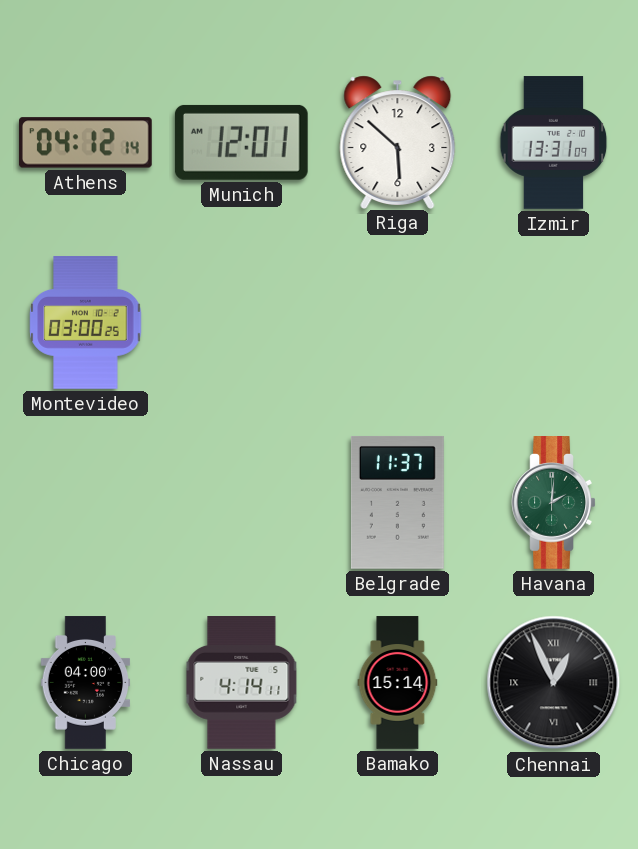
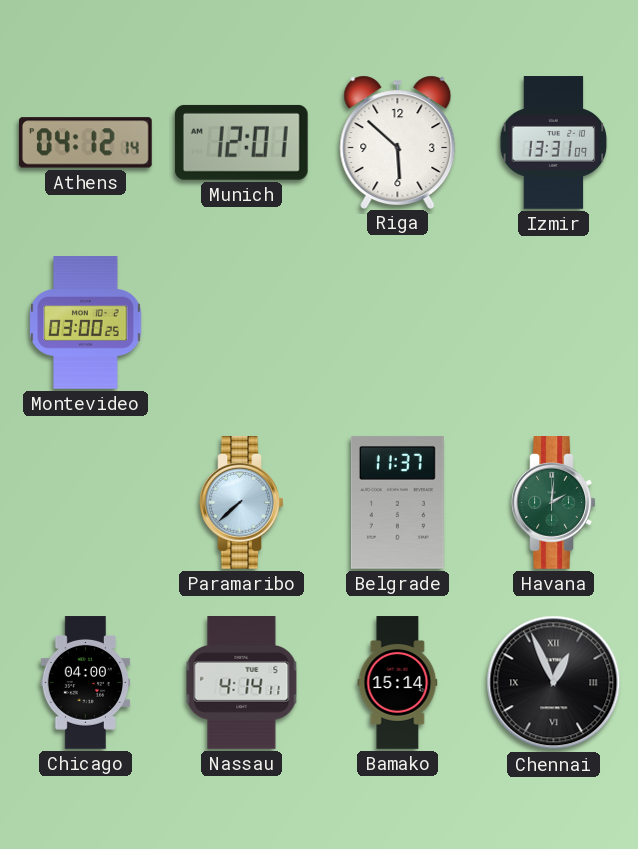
Paramaribo: none -> 7:38
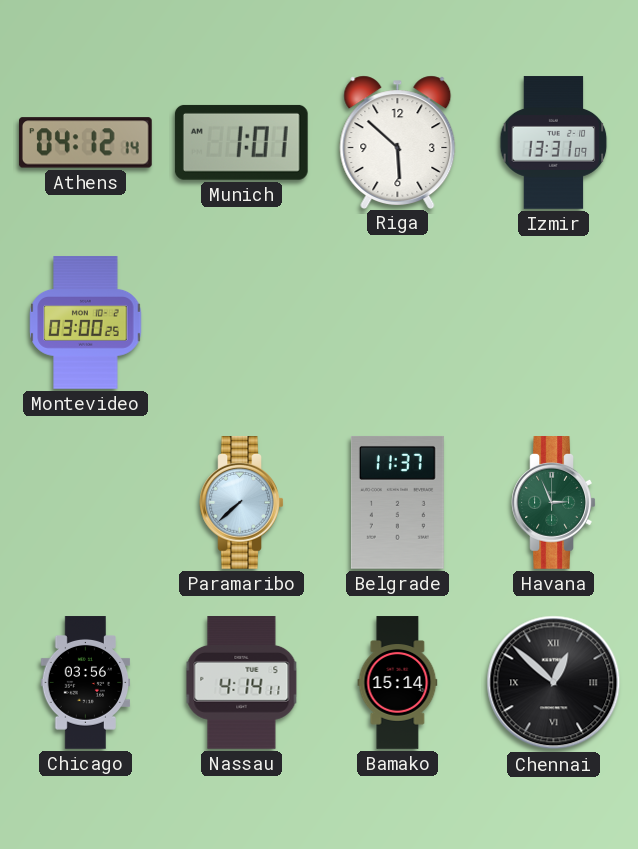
Munich: 12:01 -> 1:01
Havana: 2:01 -> 2:56
Chicago: 04:00 -> 03:56
Chennai: 12:56 -> 12:52
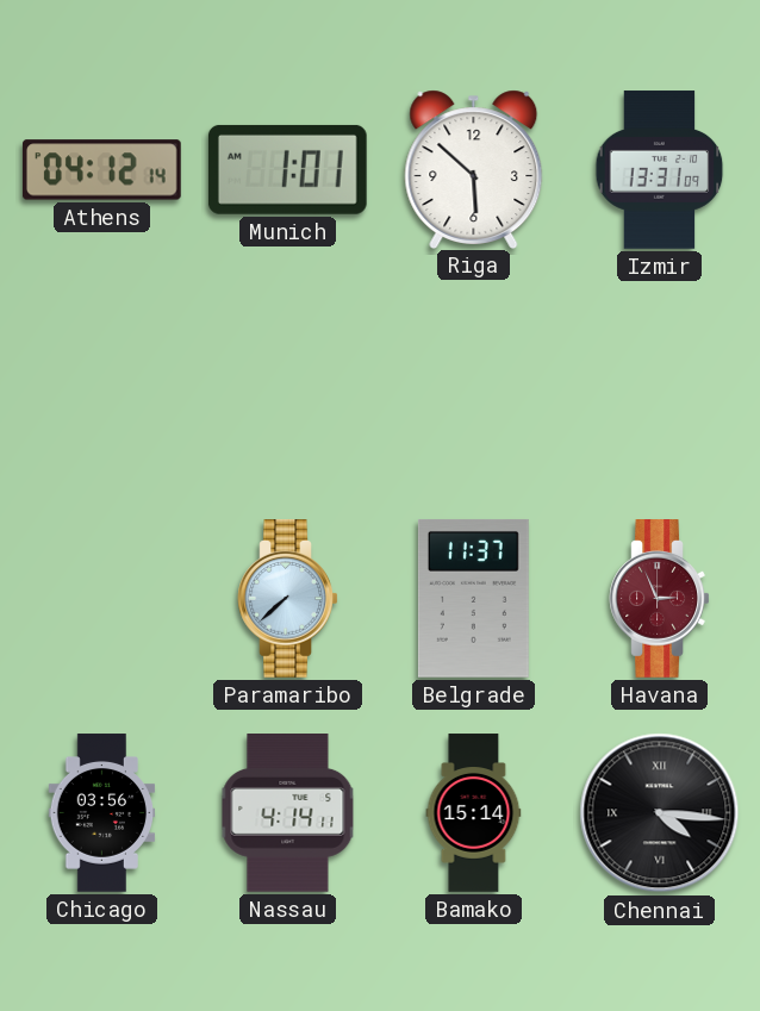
Montevideo: 03:00 -> none
Havana dial: green -> burgundy
Chennai: 12:52 -> 4:16
